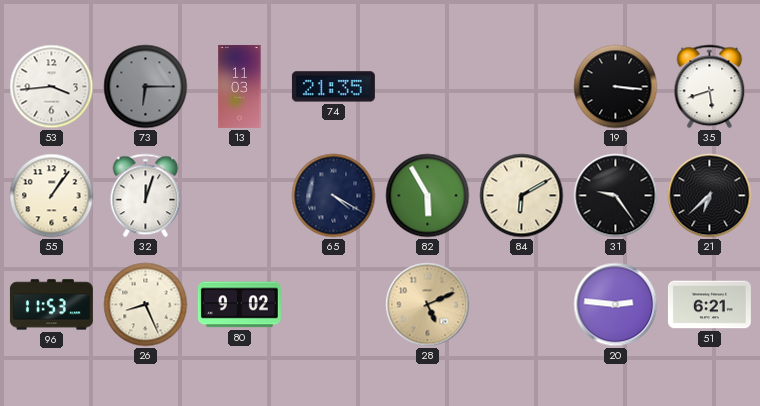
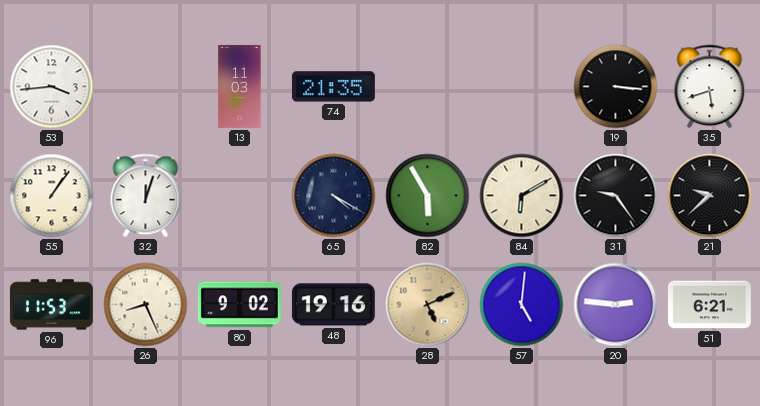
73: 6:15 -> none
21: 6:38 -> 9:38
48: none -> 19:16
57: none -> 5:01
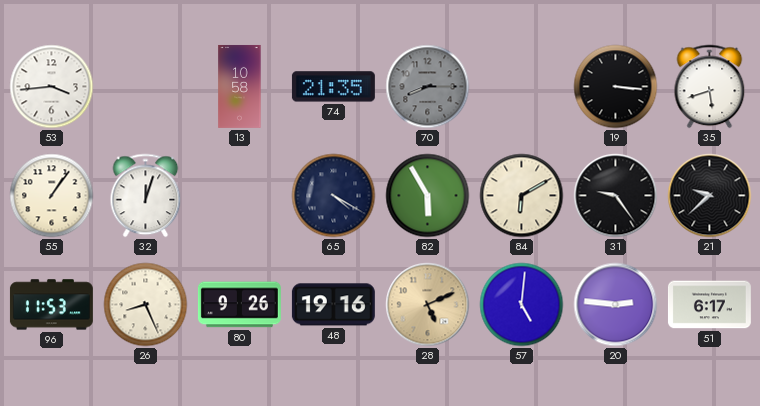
13: 11:03 -> 10:58
70: none -> 8:15
80: 9:02 -> 9:26
51: 6:21 -> 6:17
